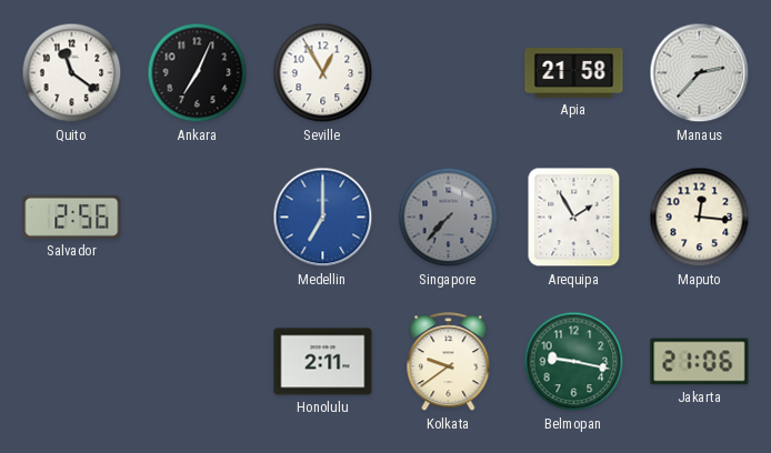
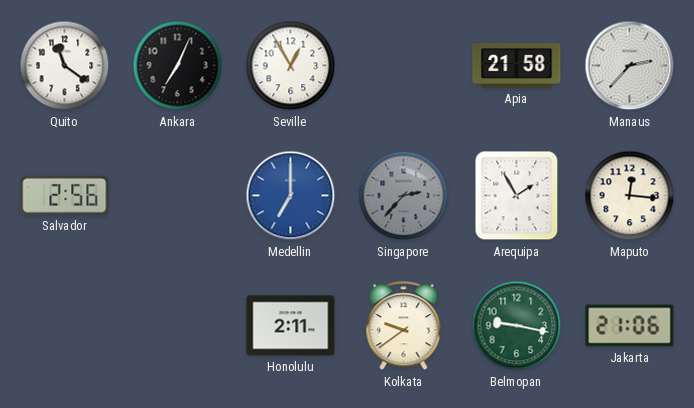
Singapore: 7:37 -> 2:37
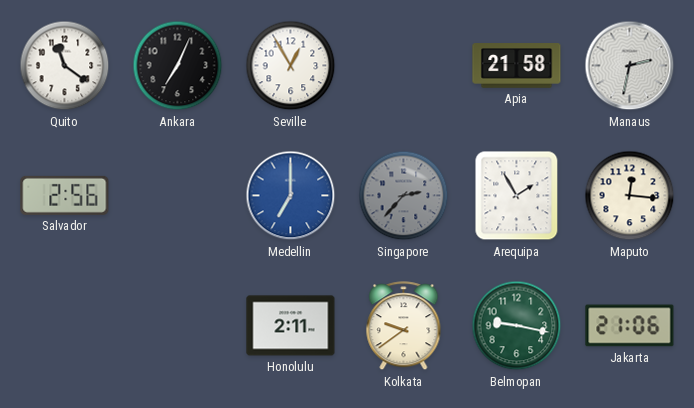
Manaus: 2:37 -> 2:32
